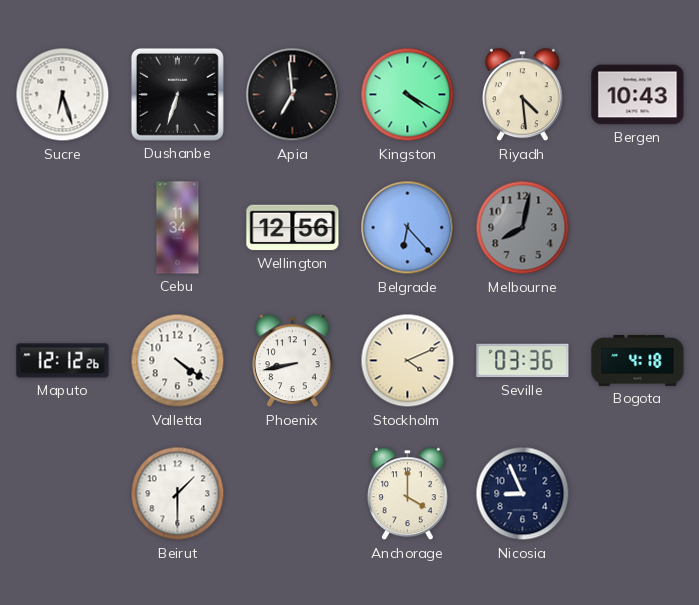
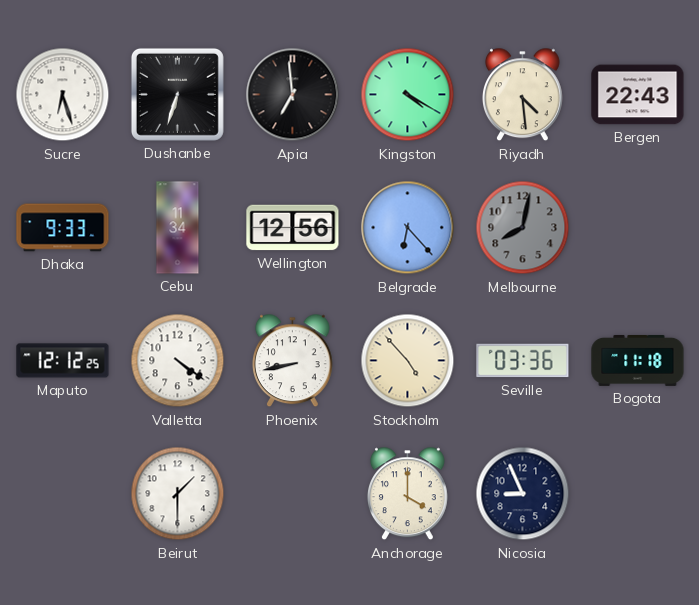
Bergen: 10:43 -> 22:43
Dhaka: none -> 9:33
Maputo: 12:12:26 -> 12:12:25
Stockholm: 4:11 -> 4:53
Bogota: 4:18 -> 11:18
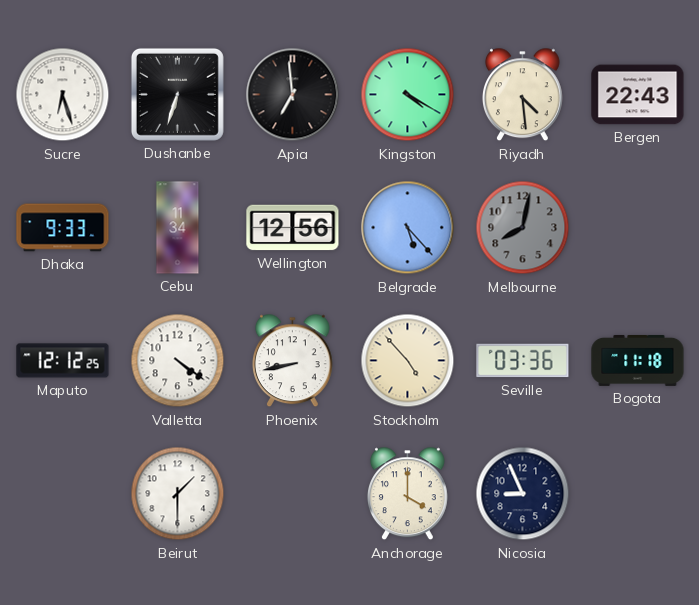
Belgrade: 6:23 -> 5:23
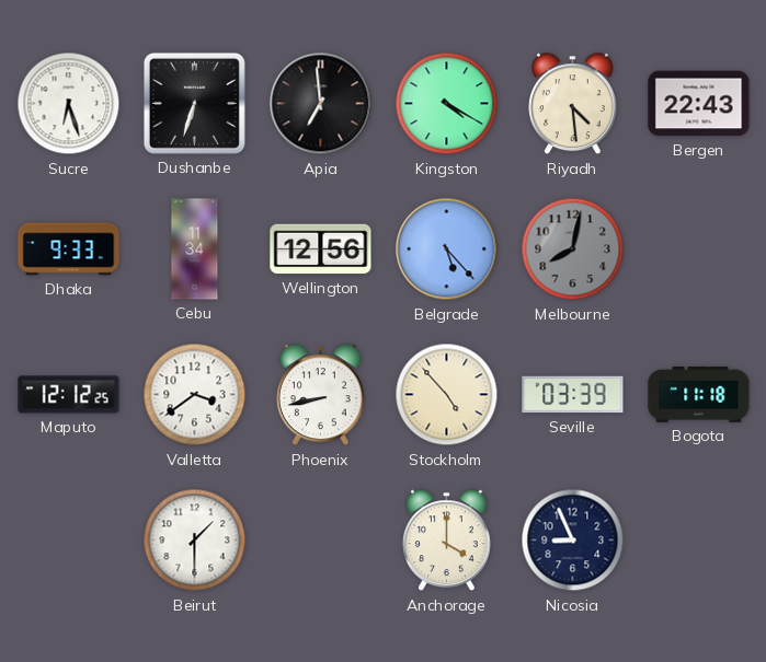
Valletta: 4:21 -> 3:39
Seville: 03:36 -> 03:39
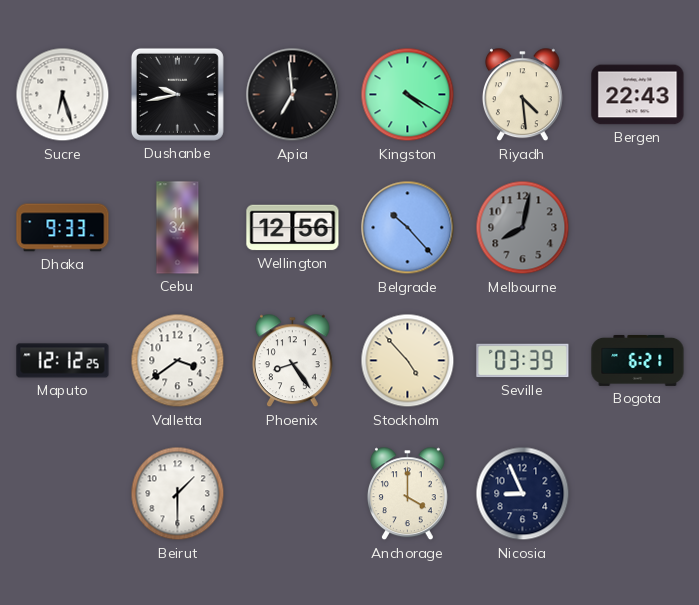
Dushanbe: 6:33 -> 9:43
Belgrade: 5:23 -> 10:23
Phoenix: 8:43 -> 8:24
Bogota: 11:18 -> 6:21
